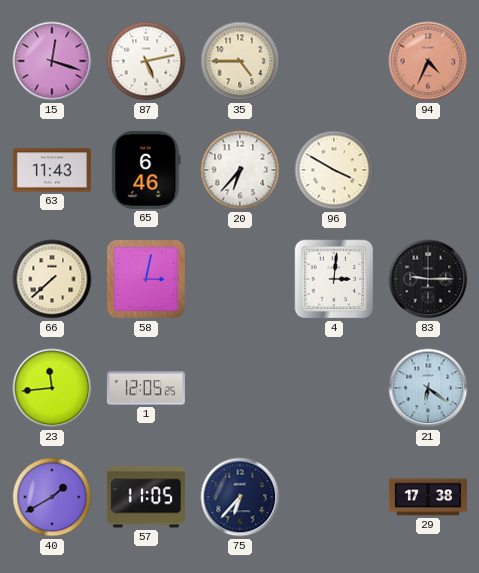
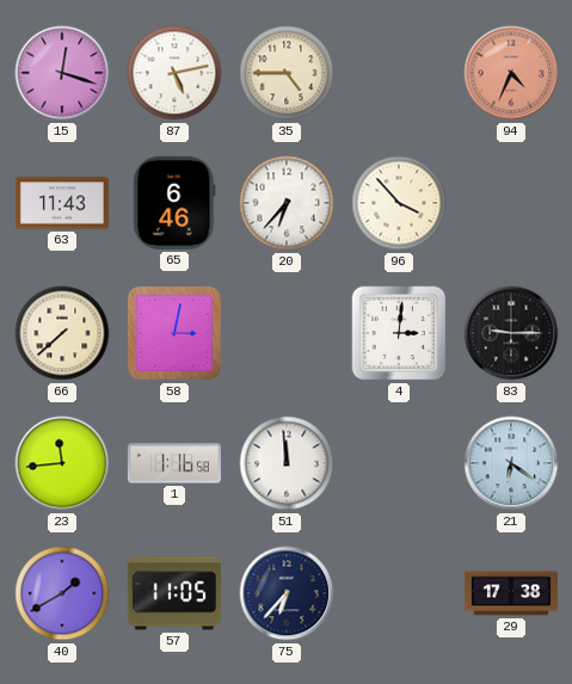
96: 3:50 -> 3:53
1: 12:05 -> 1:16
51: none -> 11:59
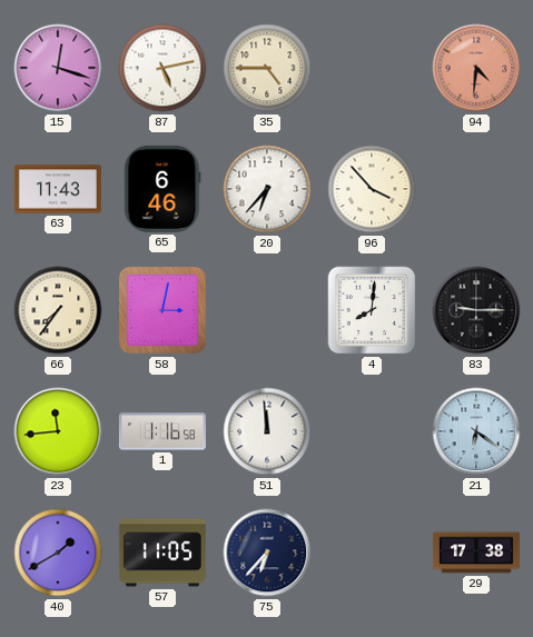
94: 4:34 -> 4:31
66: 7:38 -> 7:36
4: 3:01 -> 8:01
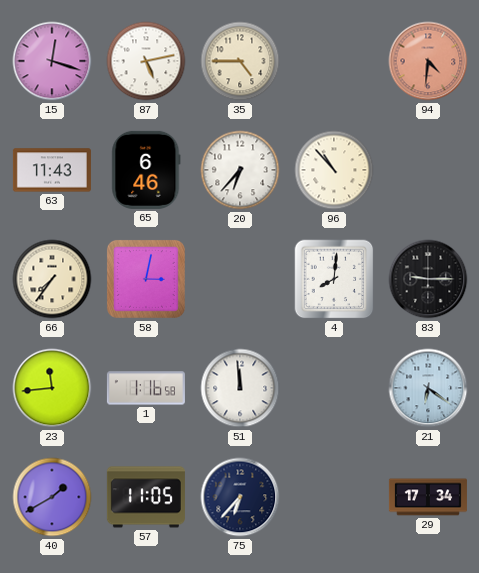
96: 3:53 -> 10:53
29: 17:38 -> 17:34
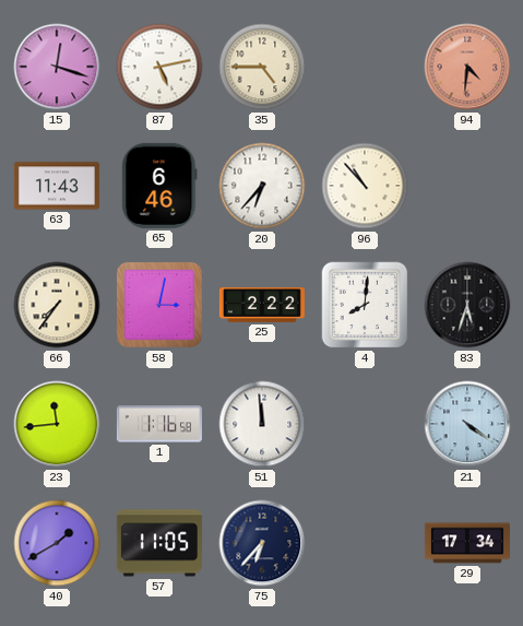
25: none -> 2:22
83: 9:15 -> 5:33
21: 6:21 -> 4:21
